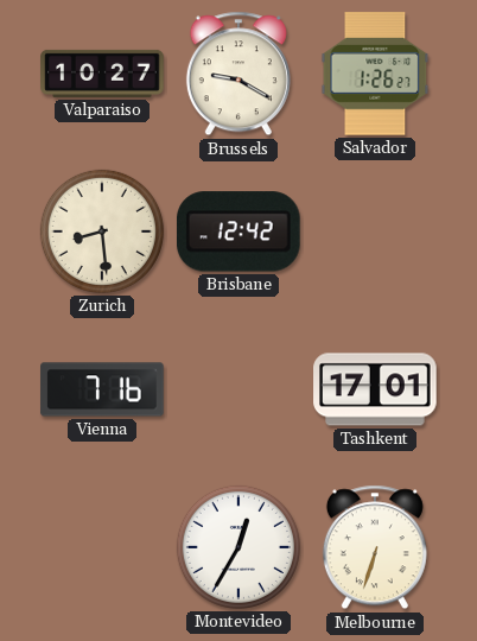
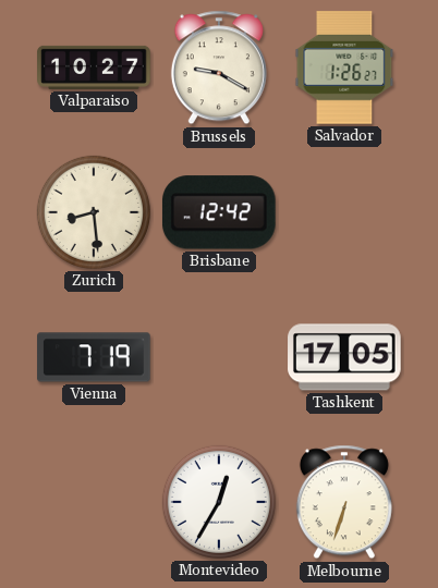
Vienna: 7:16 -> 7:19
Tashkent: 17:01 -> 17:05
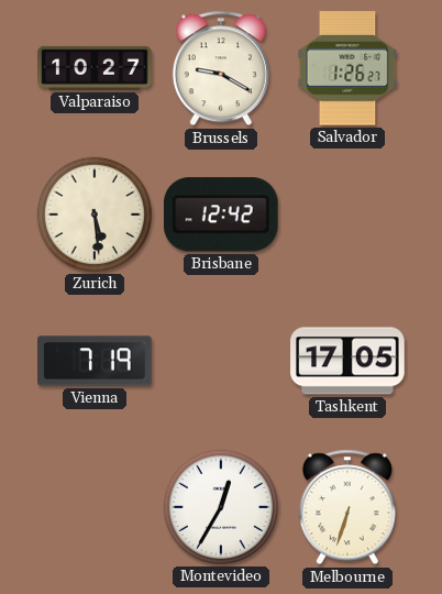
Zurich: 8:29 -> 5:29
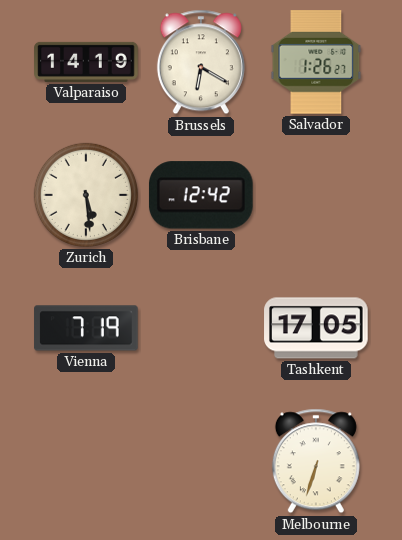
Valparaiso: 10:27 -> 14:19
Brussels: 9:20 -> 6:20
Montevideo: 12:35 -> none
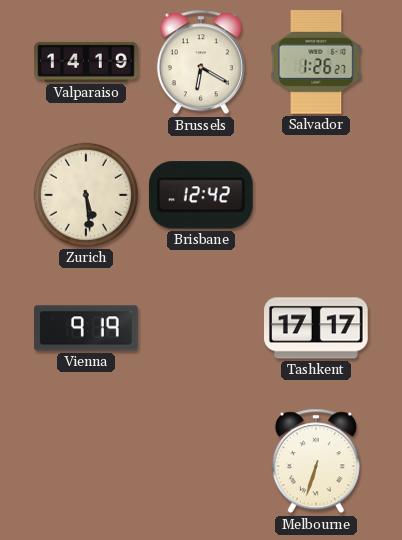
Vienna: 7:19 -> 9:19
Tashkent: 17:05 -> 17:17
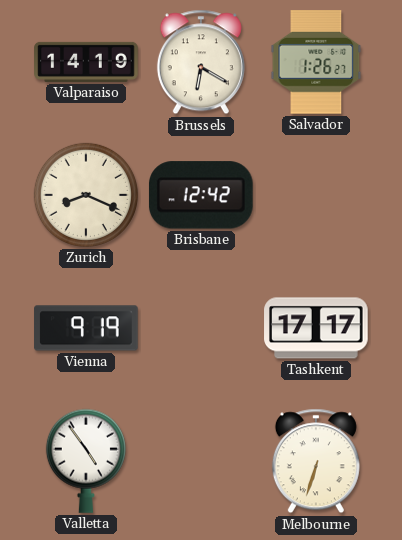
Zurich: 5:29 -> 8:19
Valletta: none -> 4:54
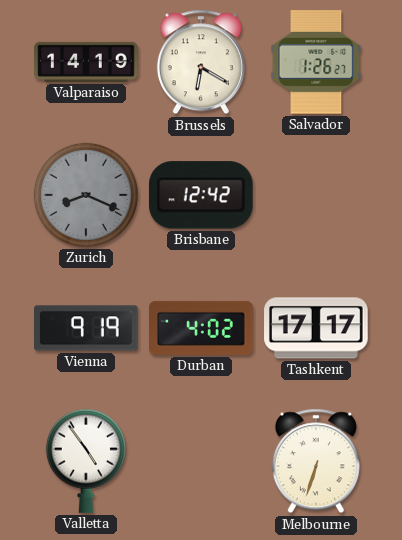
Zurich dial: cream -> grey
Durban: none -> 4:02
